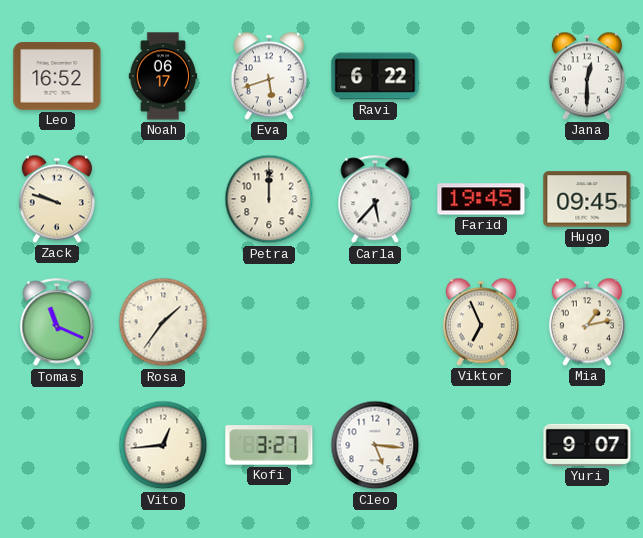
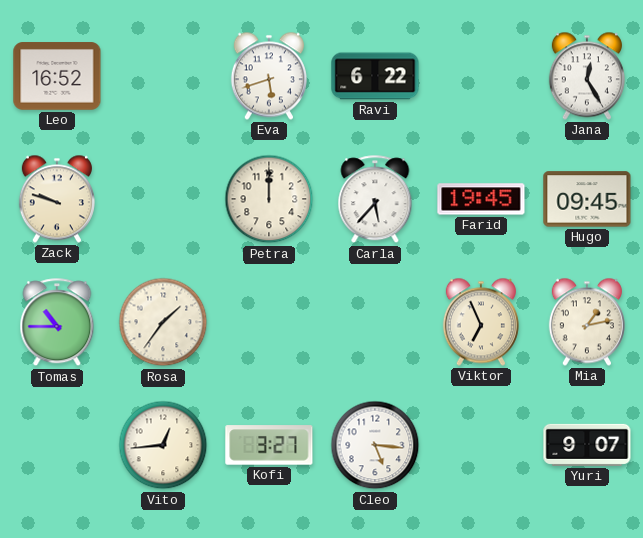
Noah: 06:17 -> none
Jana: 12:30 -> 12:25
Tomas: 11:19 -> 10:45
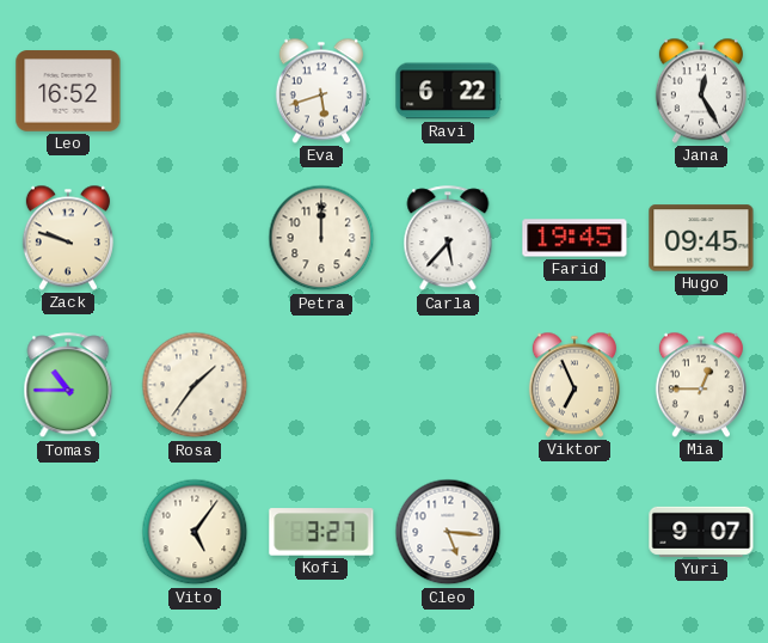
Mia: 1:13 -> 12:45
Vito: 12:44 -> 5:06
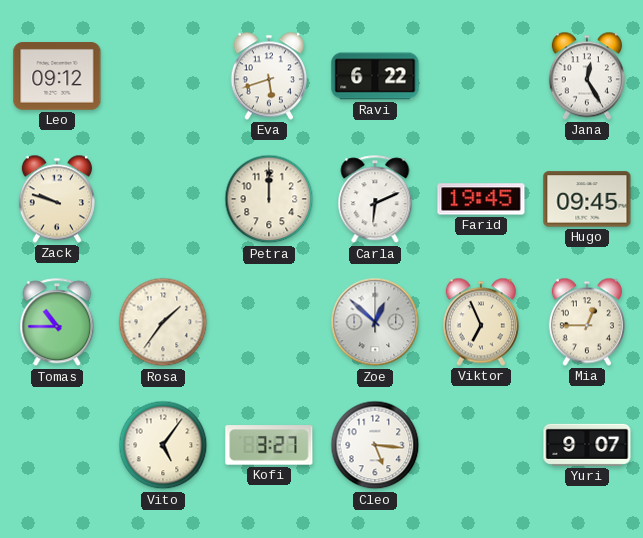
Leo: 16:52 -> 09:12
Carla: 5:37 -> 6:11
Zoe: none -> 12:52
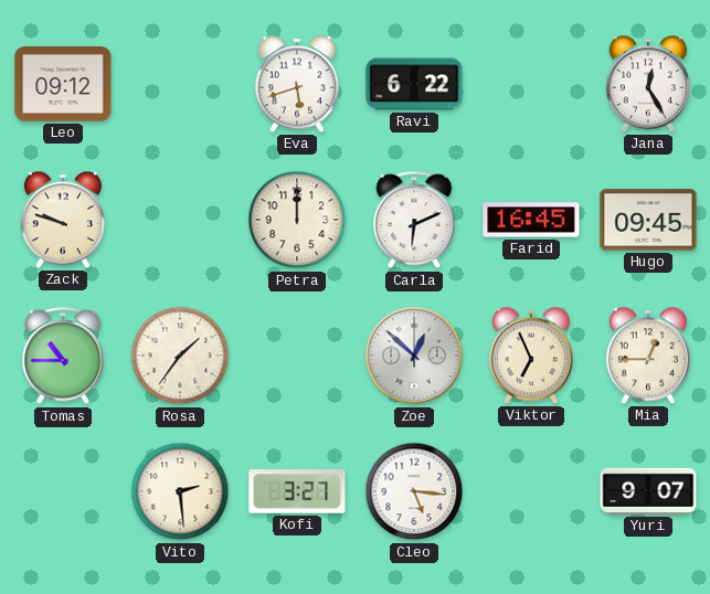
Farid: 19:45 -> 16:45
Vito: 5:06 -> 2:29
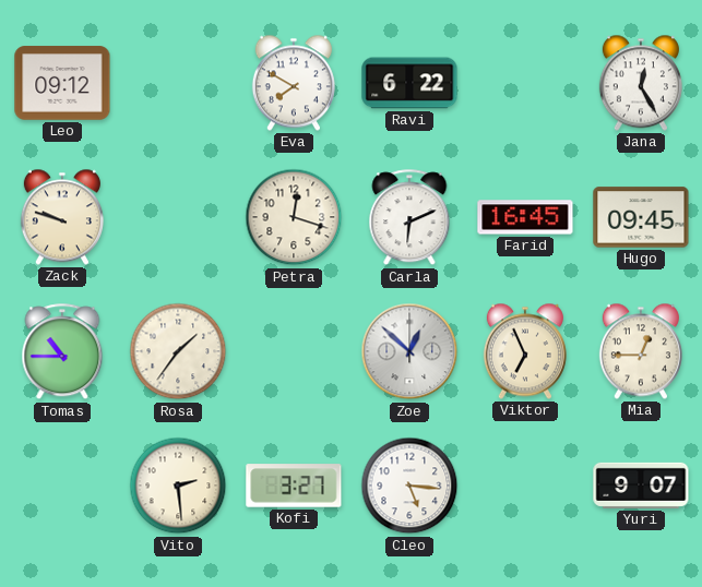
Eva: 5:42 -> 7:50
Petra: 12:00 -> 12:18
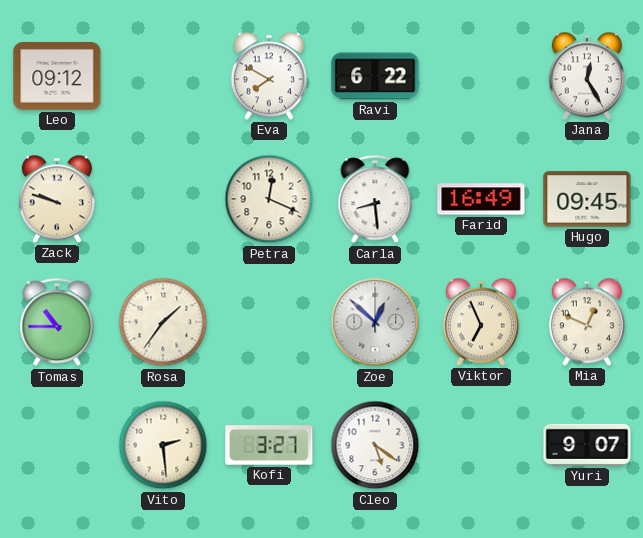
Petra: 12:18 -> 12:19
Carla: 6:11 -> 8:29
Farid: 16:45 -> 16:49
Mia: 12:45 -> 12:49
Cleo: 5:16 -> 5:21
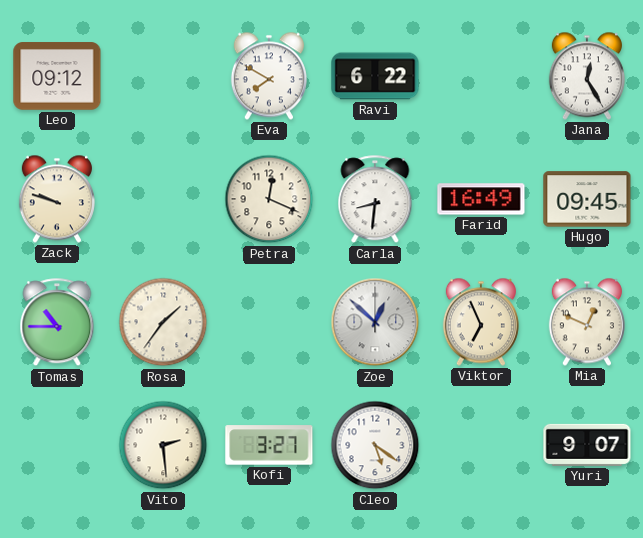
Carla: 8:29 -> 8:31
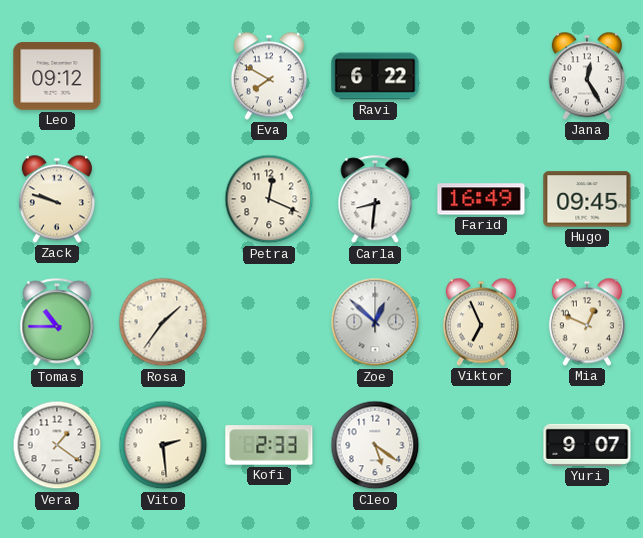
Vera: none -> 1:21
Kofi: 3:27 -> 2:33
